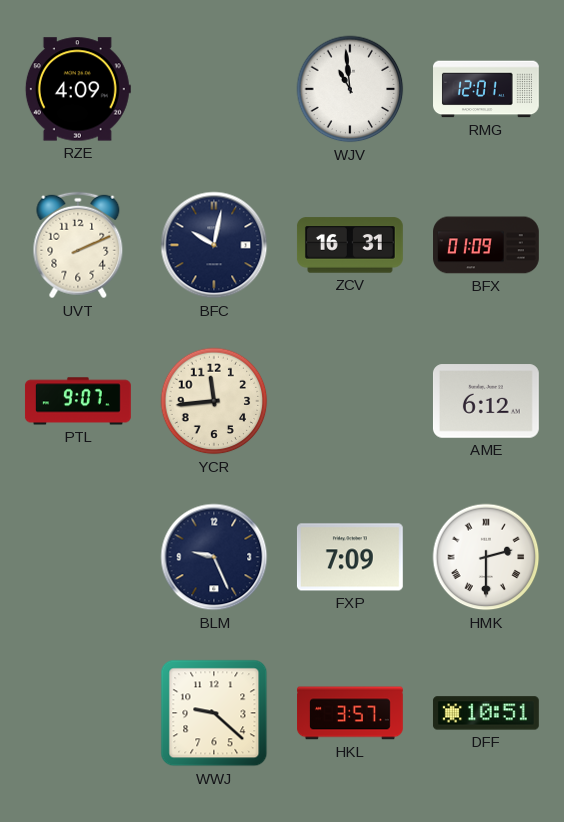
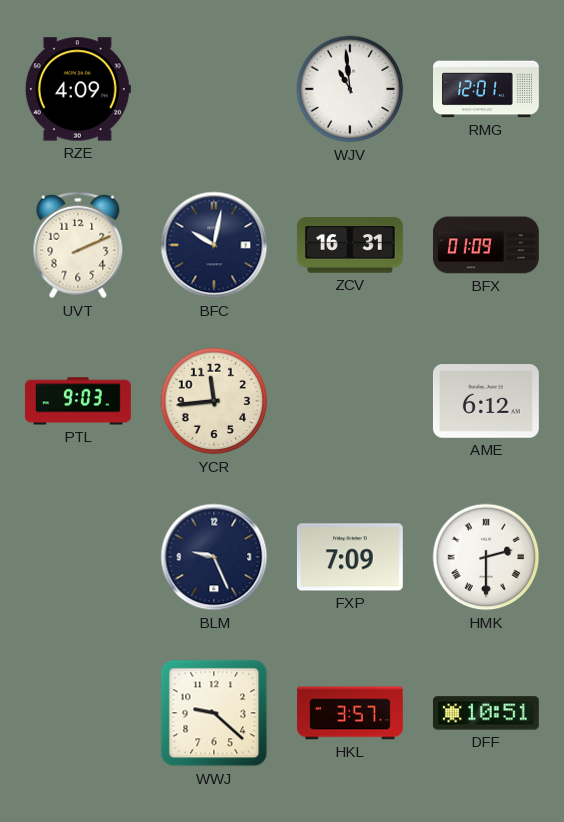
PTL: 9:07 -> 9:03
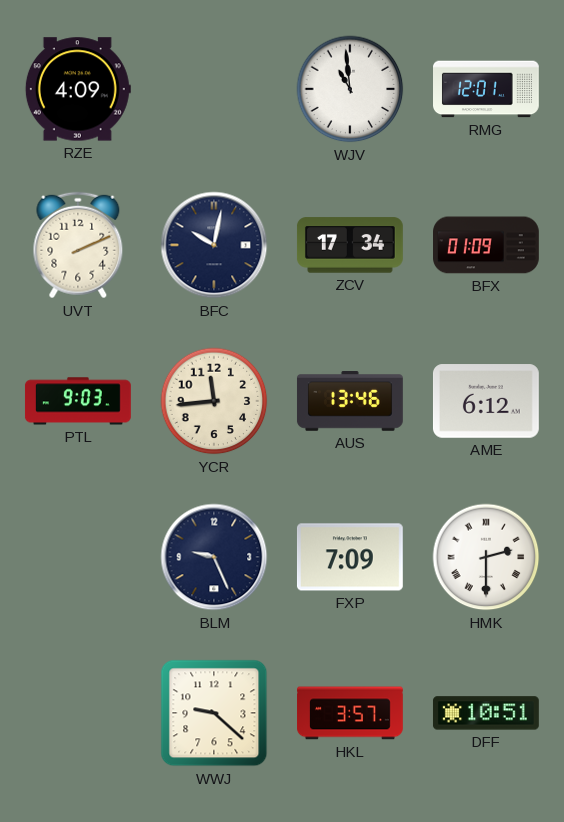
ZCV: 16:31 -> 17:34
AUS: none -> 13:46
